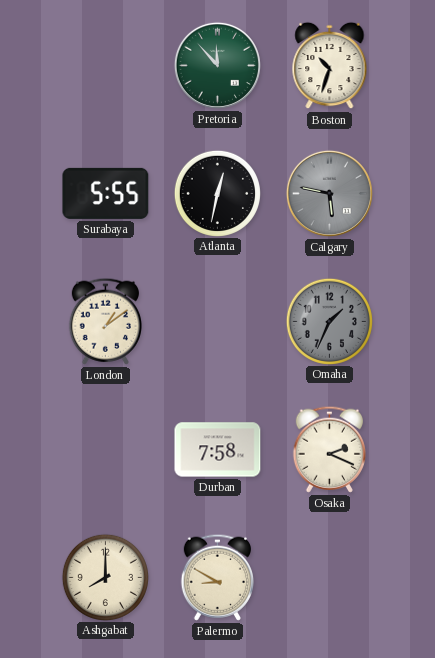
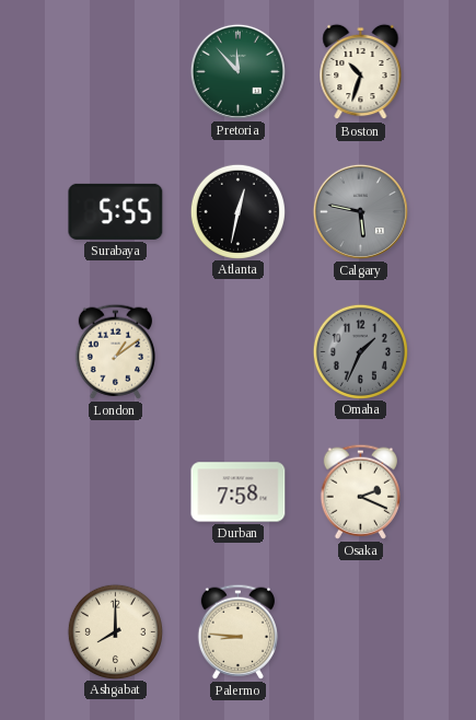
Palermo: 8:50 -> 8:46
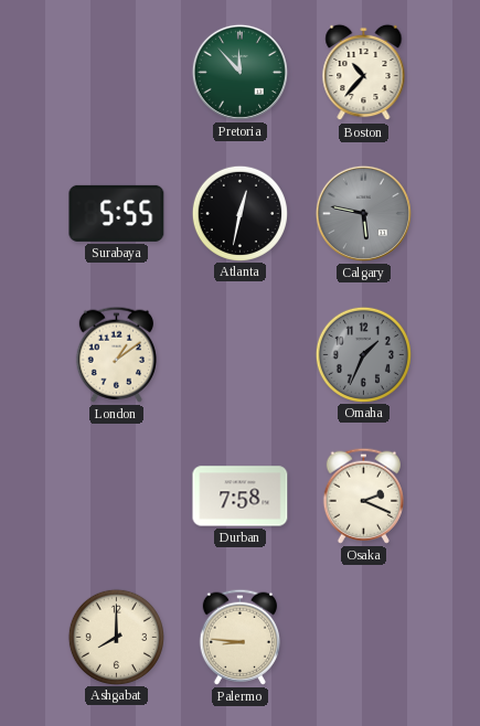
Boston: 10:33 -> 10:37
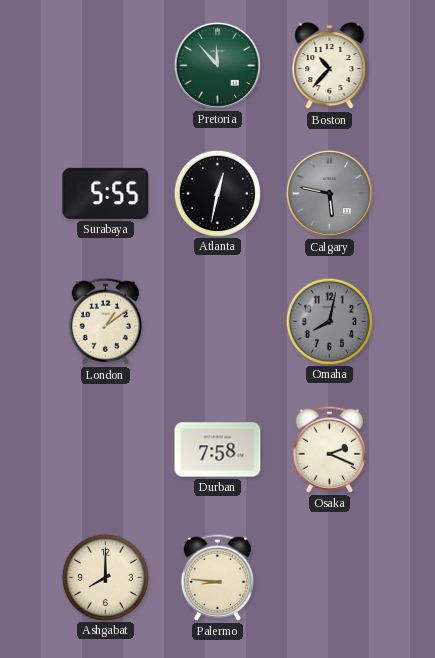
Omaha: 1:34 -> 8:02
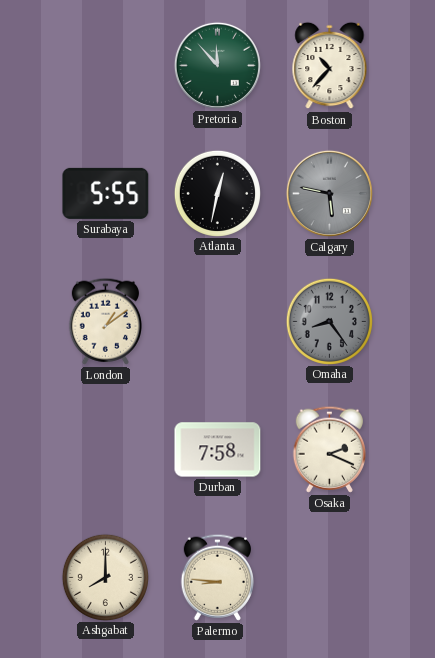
Omaha: 8:02 -> 8:24
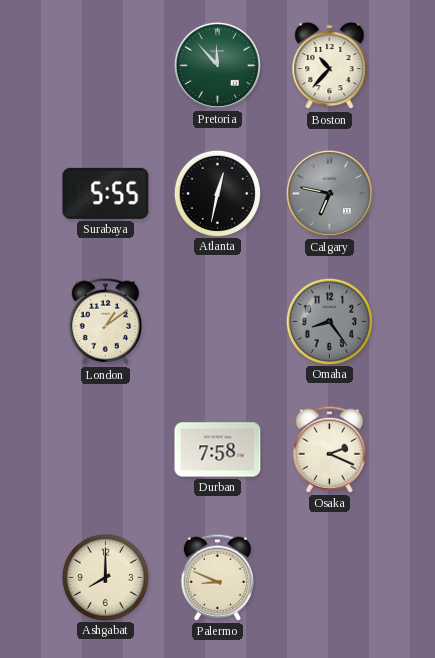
Calgary: 5:47 -> 6:47
Palermo: 8:46 -> 8:49
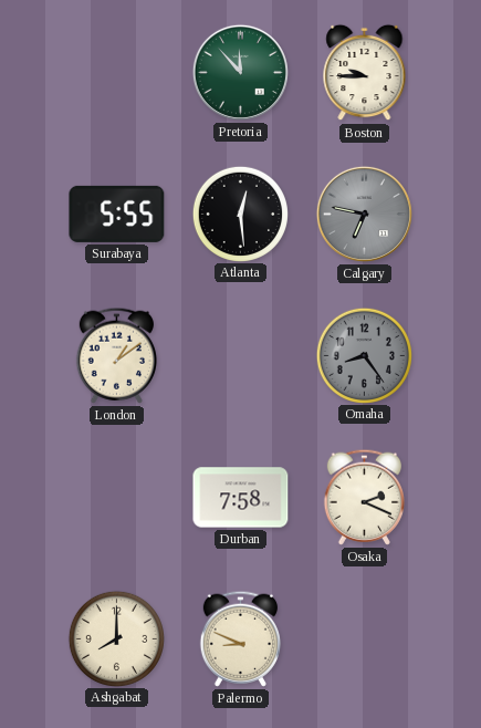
Boston: 10:37 -> 9:45
Atlanta: 12:32 -> 12:29
